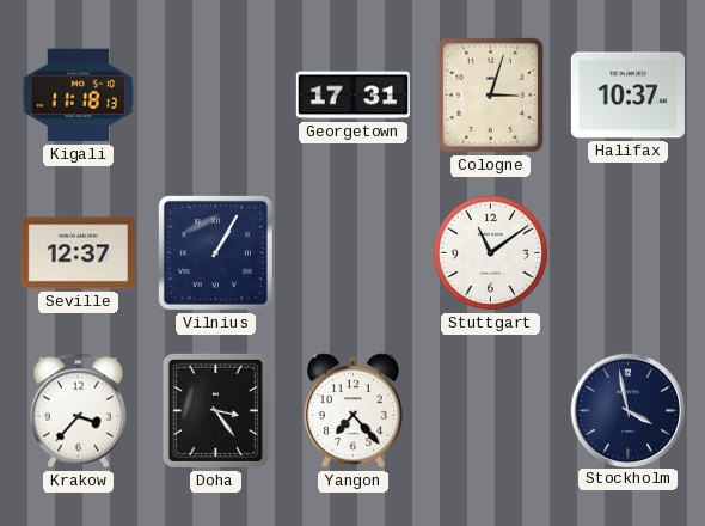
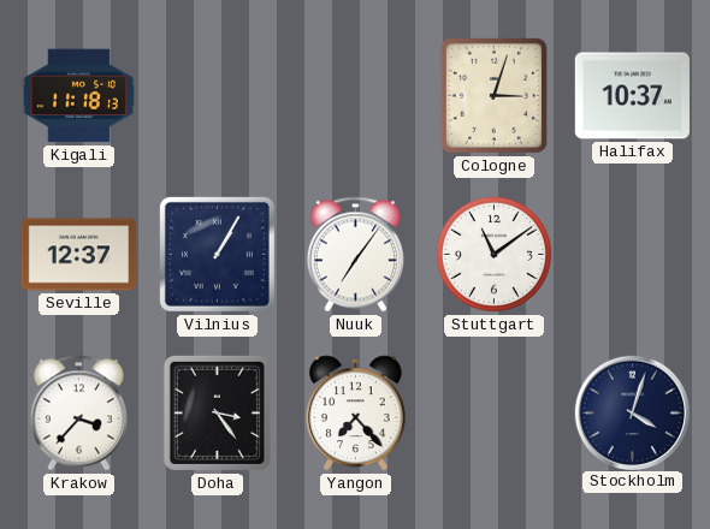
Georgetown: 17:31 -> none
Nuuk: none -> 7:06
Stockholm: 3:58 -> 4:03
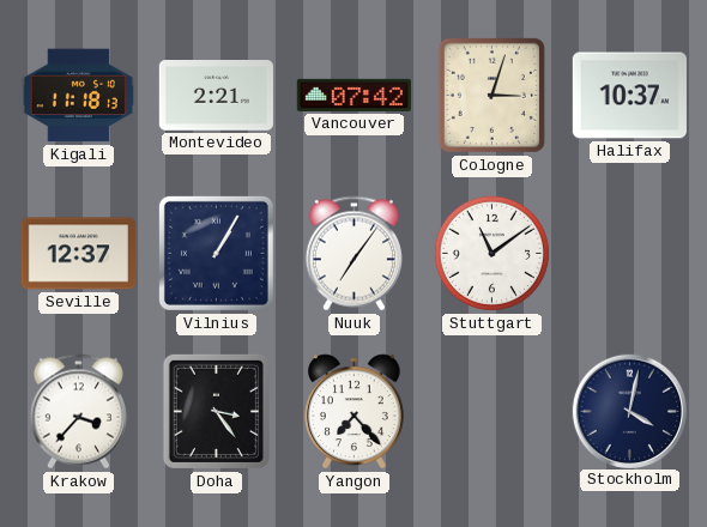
Montevideo: none -> 2:21
Vancouver: none -> 07:42
Stockholm: 4:03 -> 4:02
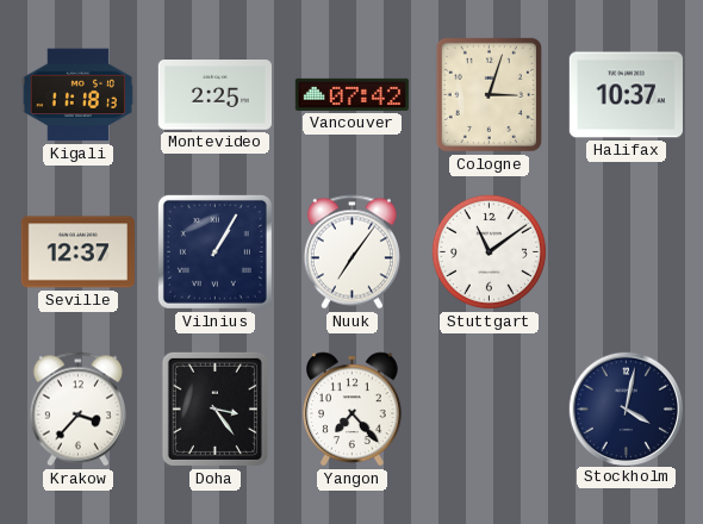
Montevideo: 2:21 -> 2:25
